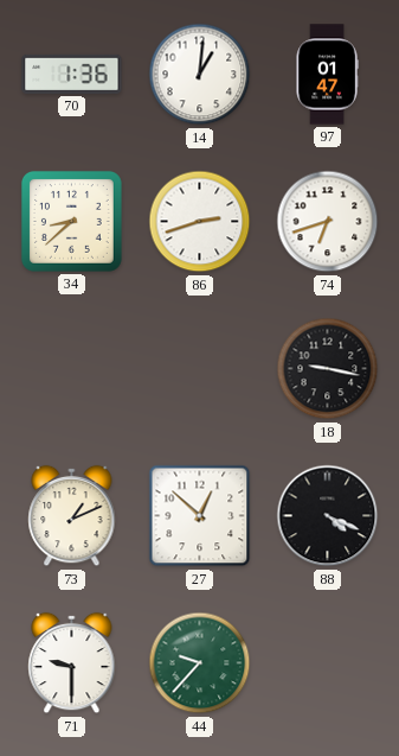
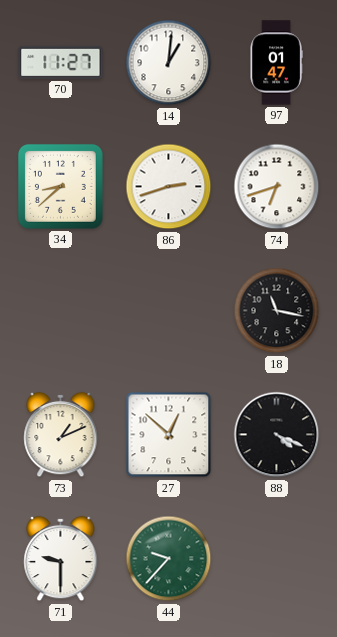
70: 1:36 -> 11:27
18: 9:17 -> 11:17
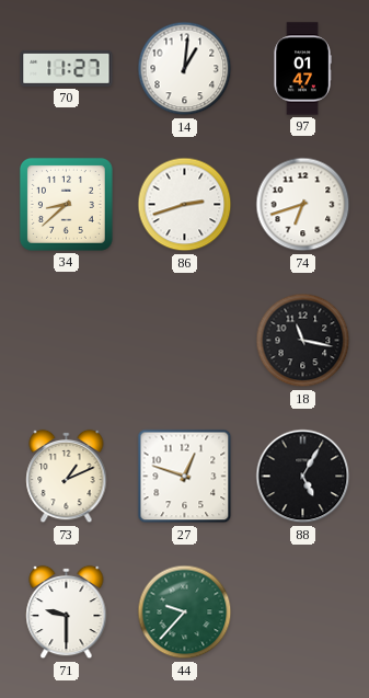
27: 12:52 -> 12:48
88: 4:19 -> 5:05
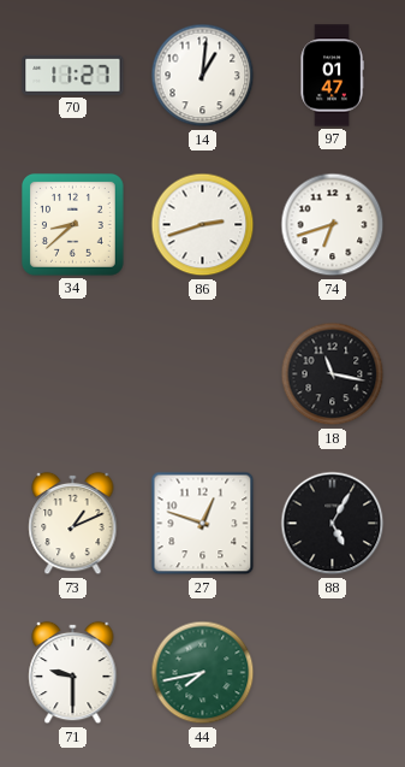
44: 9:37 -> 7:43
